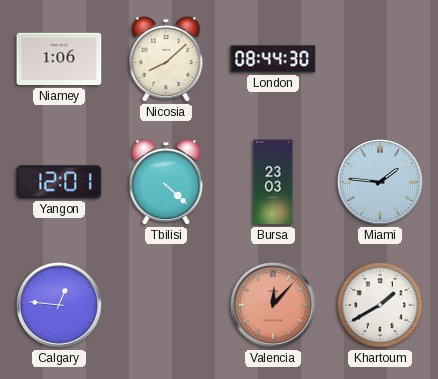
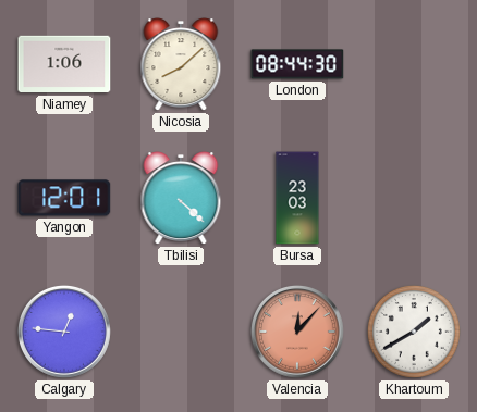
Miami: 1:46 -> none
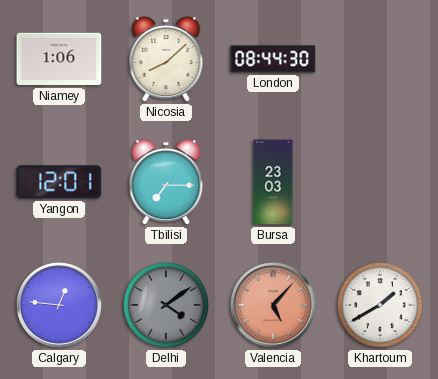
Tbilisi: 4:22 -> 7:15
Delhi: none -> 4:09
Valencia: 12:07 -> 5:07
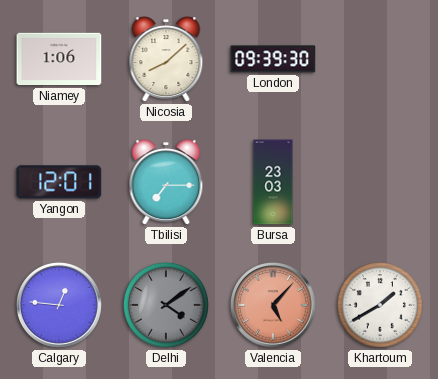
London: 08:44 -> 09:39
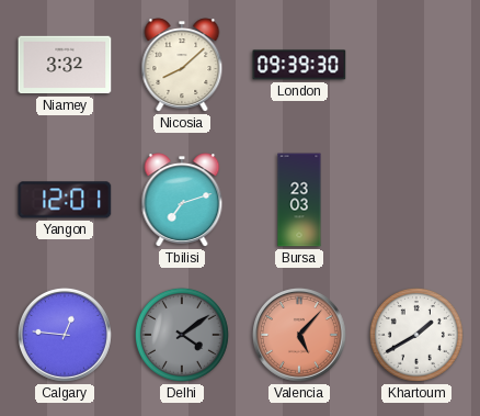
Niamey: 1:06 -> 3:32
Tbilisi: 7:15 -> 7:12
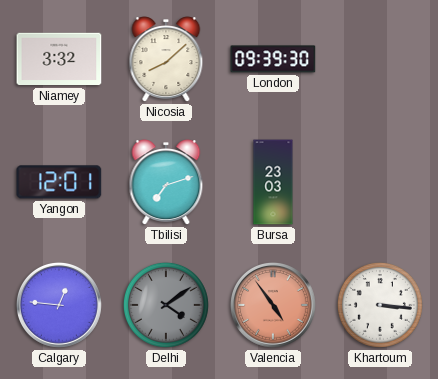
Valencia: 5:07 -> 4:54
Khartoum: 1:40 -> 3:16
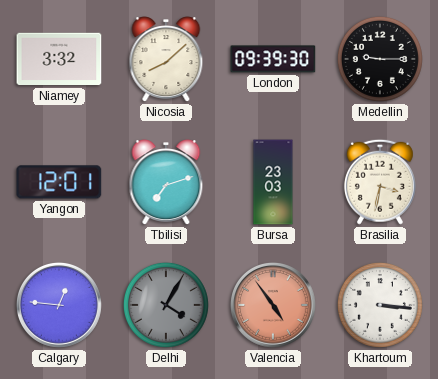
Medellin: none -> 9:15
Brasilia: none -> 3:32
Delhi: 4:09 -> 4:05
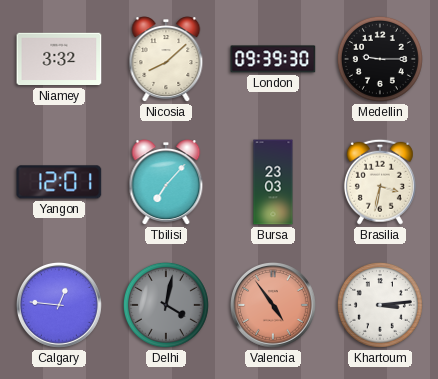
Tbilisi: 7:12 -> 7:07
Delhi: 4:05 -> 4:02
Khartoum: 3:16 -> 3:14
